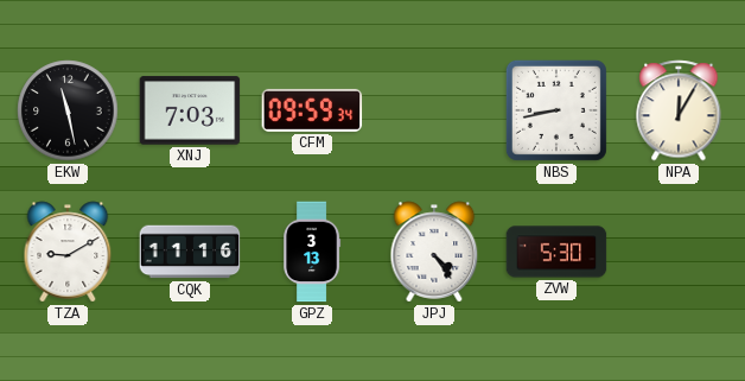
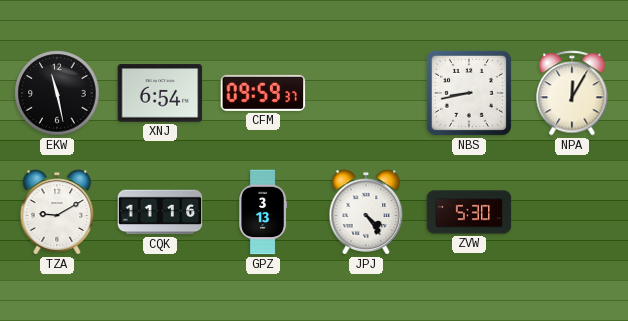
XNJ: 7:03 -> 6:54
CFM: 09:59:34 -> 09:59:37
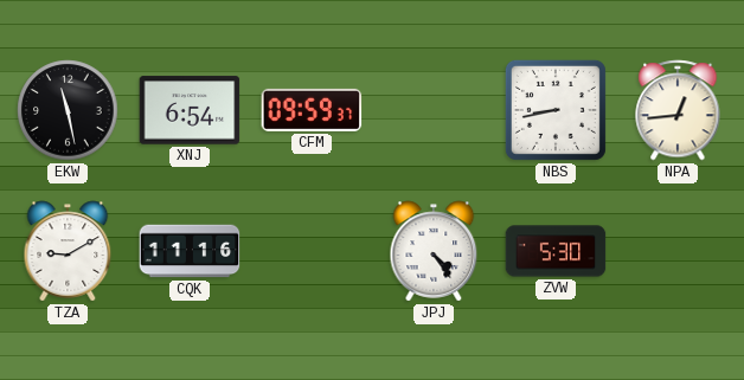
NPA: 12:05 -> 12:44
GPZ: 3:13 -> none
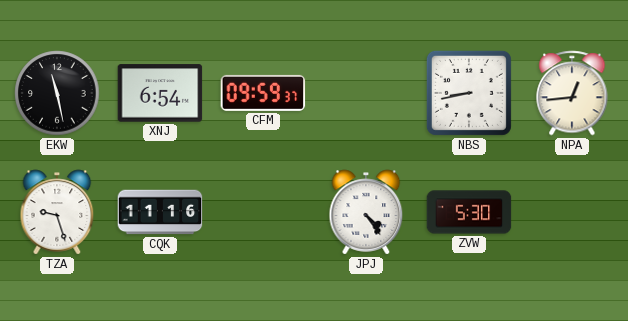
TZA: 9:10 -> 9:27
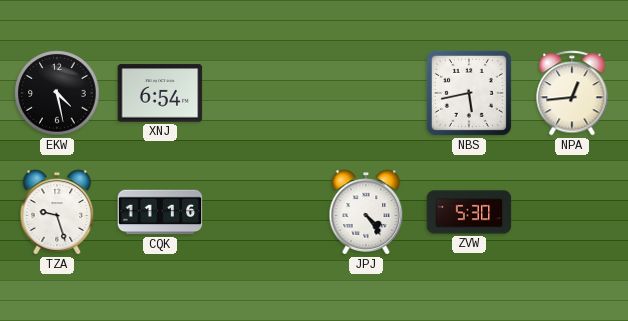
EKW: 11:28 -> 4:28
CFM: 09:59 -> none
NBS: 8:43 -> 5:43
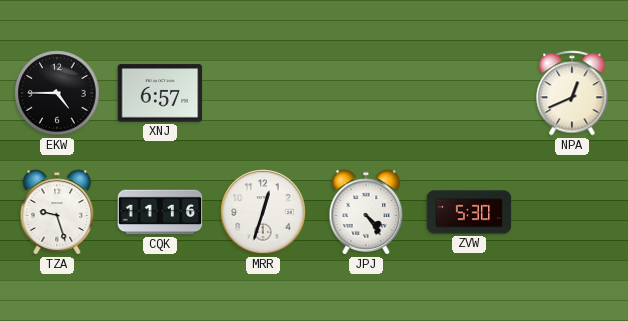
EKW: 4:28 -> 4:45
XNJ: 6:54 -> 6:57
NBS: 5:43 -> none
NPA: 12:44 -> 12:41
MRR: none -> 12:33
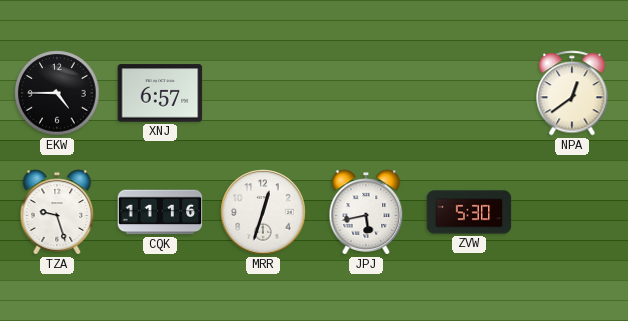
NPA: 12:41 -> 12:39
JPJ: 4:24 -> 5:43
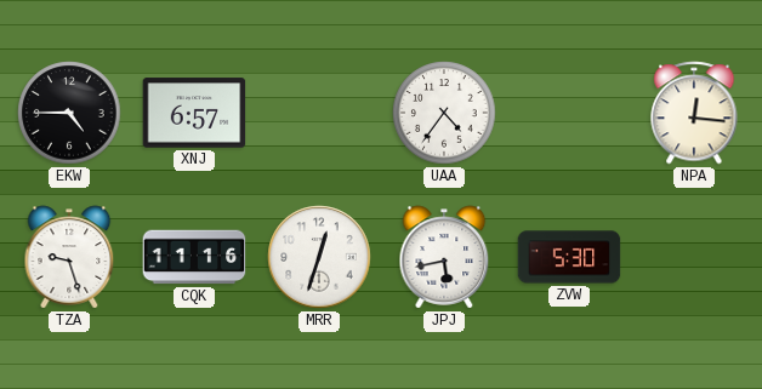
UAA: none -> 4:36
NPA: 12:39 -> 12:16
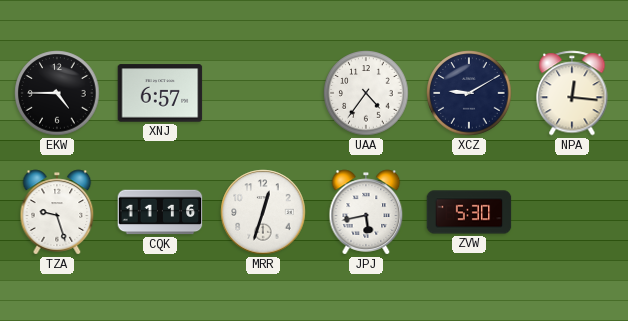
XCZ: none -> 9:10
